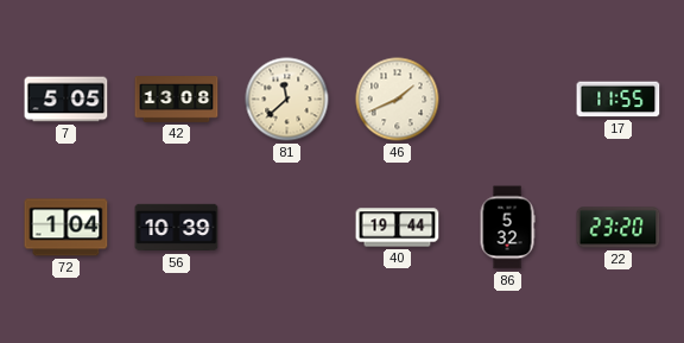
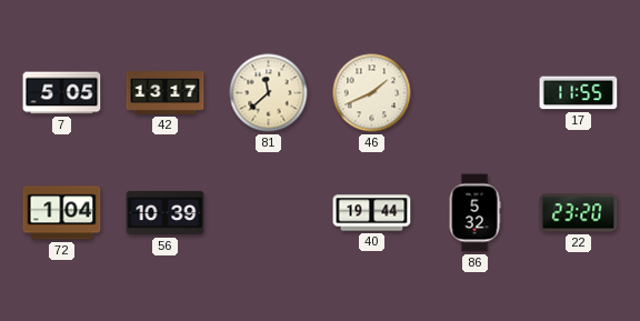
42: 13:08 -> 13:17
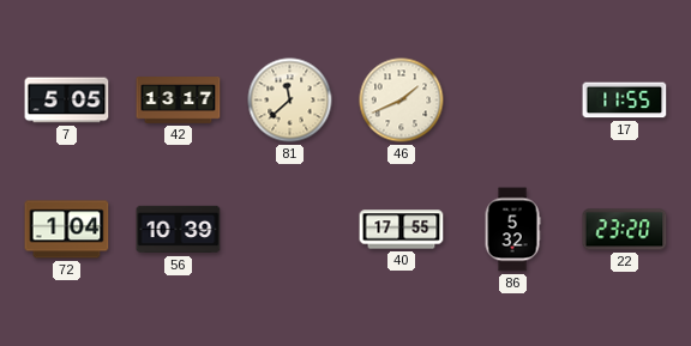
40: 19:44 -> 17:55
